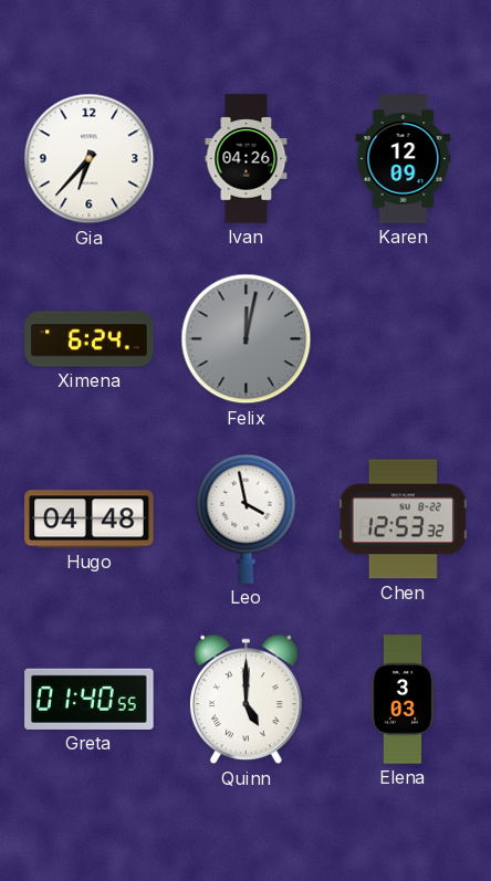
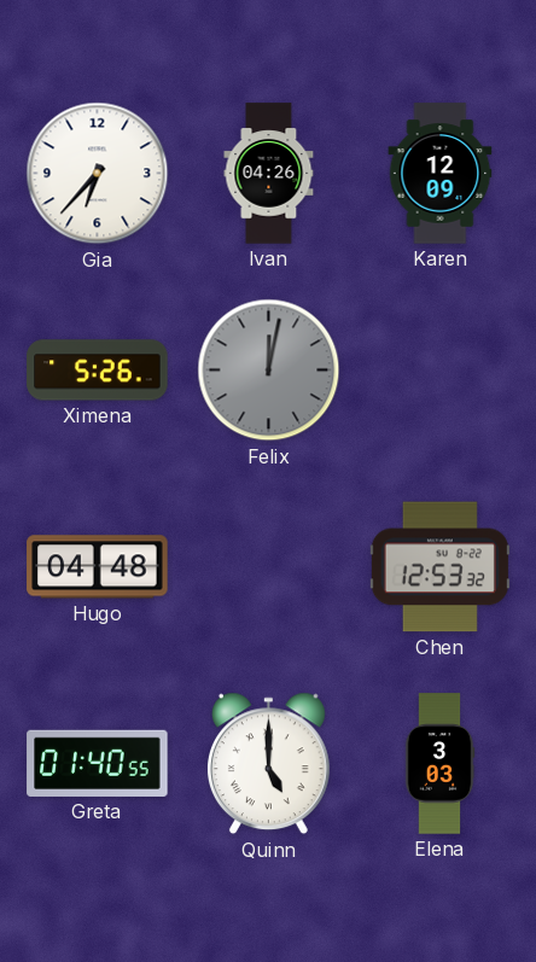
Ximena: 6:24 -> 5:26
Leo: 3:58 -> none
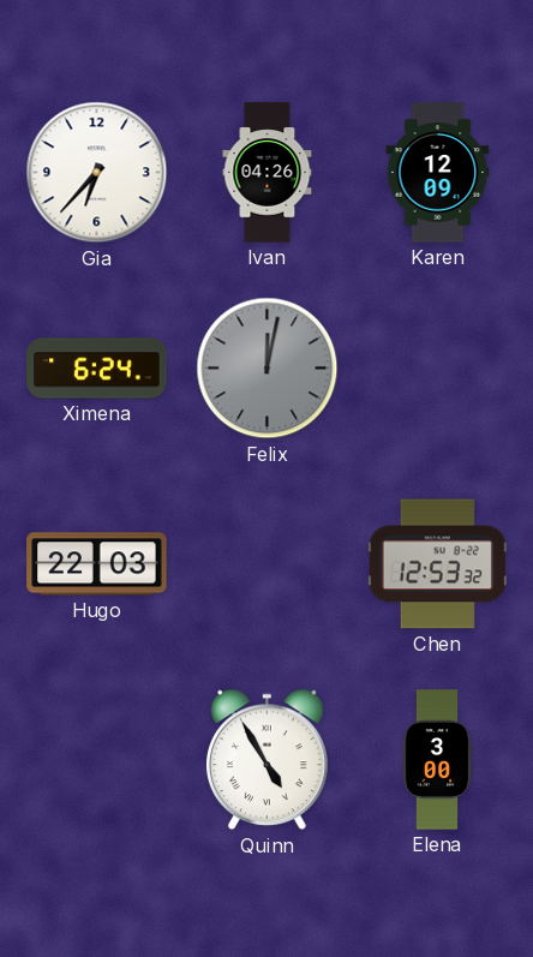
Ximena: 5:26 -> 6:24
Hugo: 04:48 -> 22:03
Greta: 01:40 -> none
Quinn: 5:00 -> 4:55
Elena: 3:03 -> 3:00
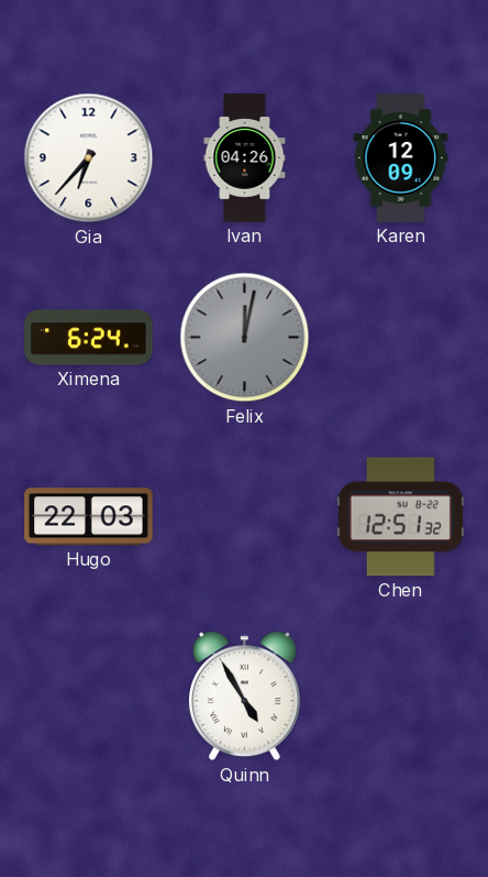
Chen: 12:53 -> 12:51
Elena: 3:00 -> none
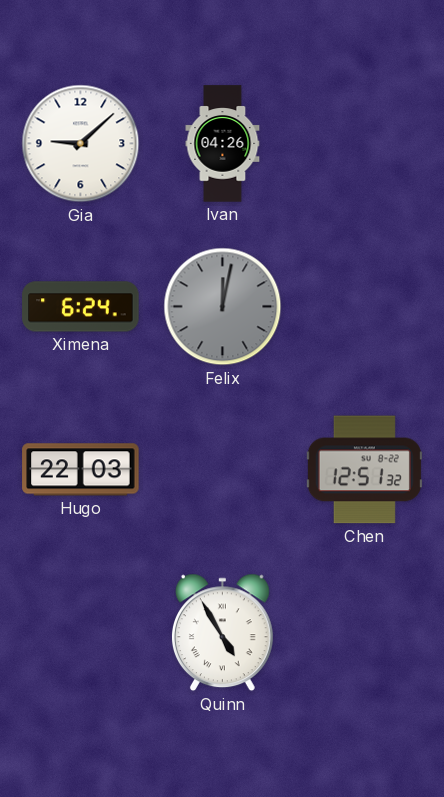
Gia: 6:37 -> 9:08
Karen: 12:09 -> none
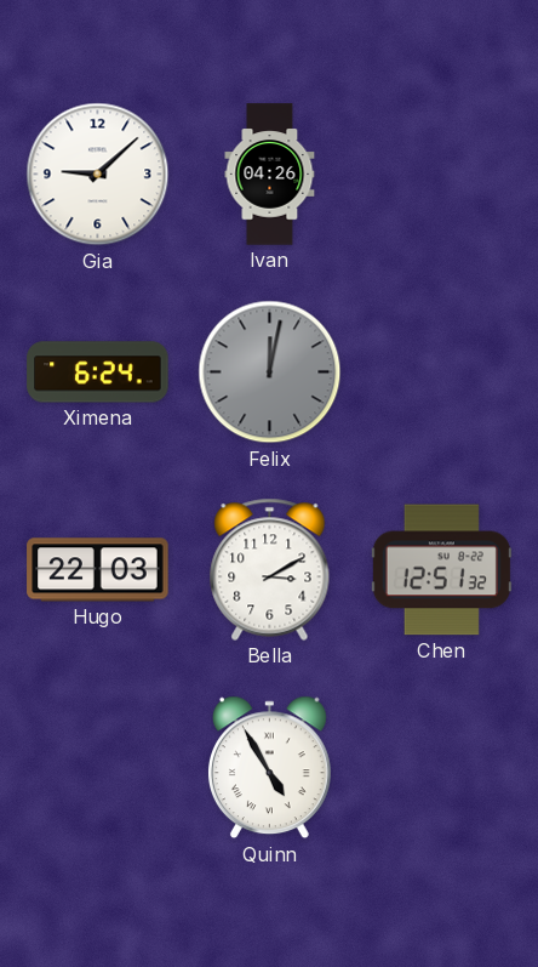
Bella: none -> 3:10
